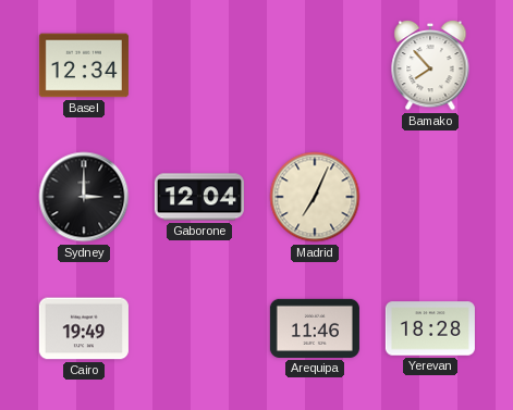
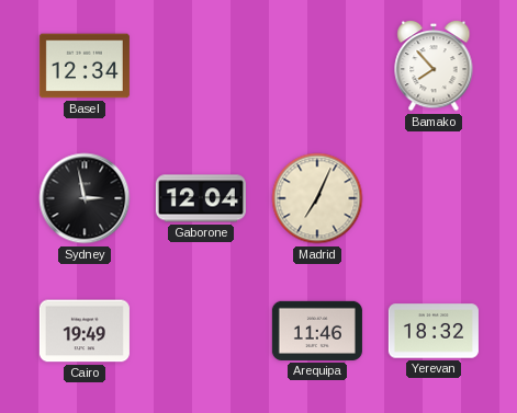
Sydney: 3:00 -> 2:58
Yerevan: 18:28 -> 18:32
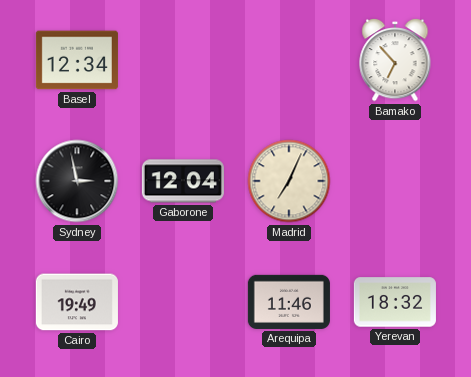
Bamako: 7:53 -> 6:53
